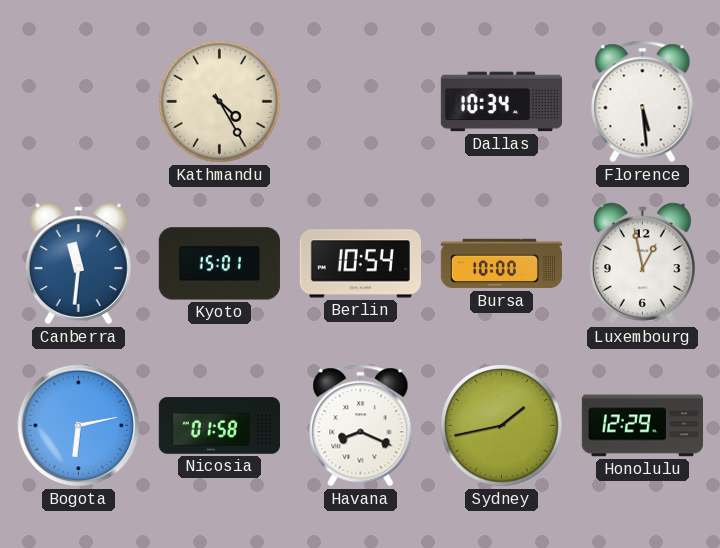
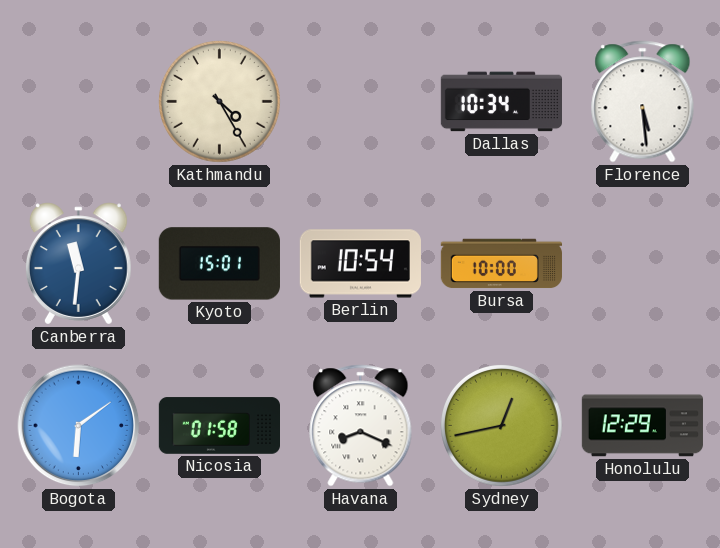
Luxembourg: 12:58 -> none
Bogota: 6:13 -> 6:09
Sydney: 1:43 -> 12:43
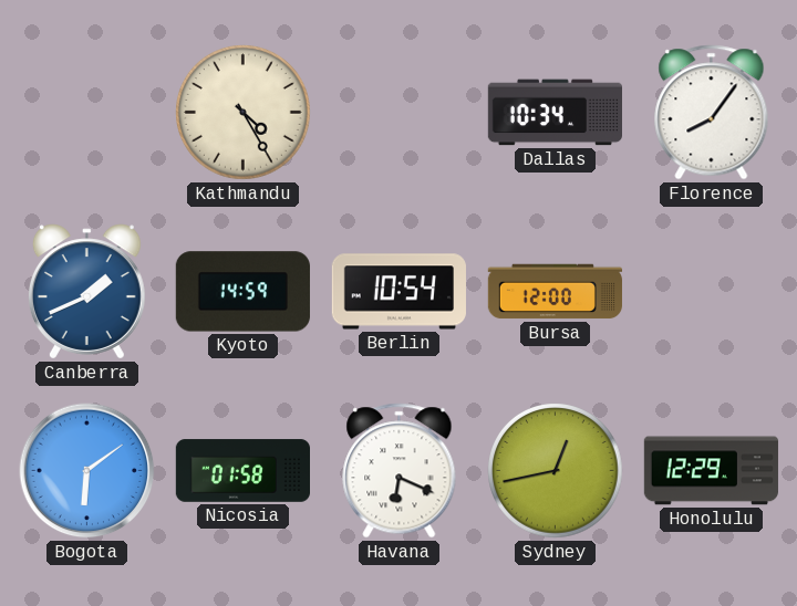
Florence: 5:29 -> 8:06
Canberra: 11:31 -> 1:41
Kyoto: 15:01 -> 14:59
Bursa: 10:00 -> 12:00
Havana: 8:19 -> 6:19
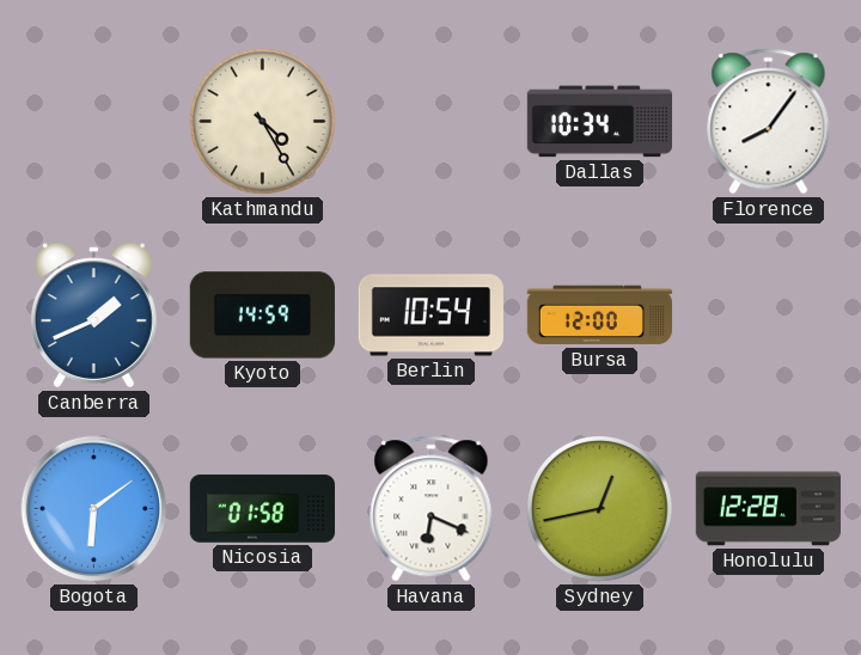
Honolulu: 12:29 -> 12:28
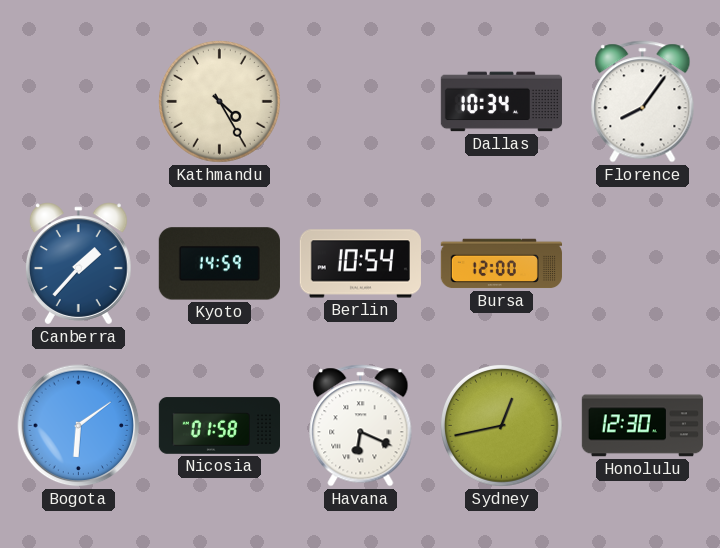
Canberra: 1:41 -> 1:37
Honolulu: 12:28 -> 12:30
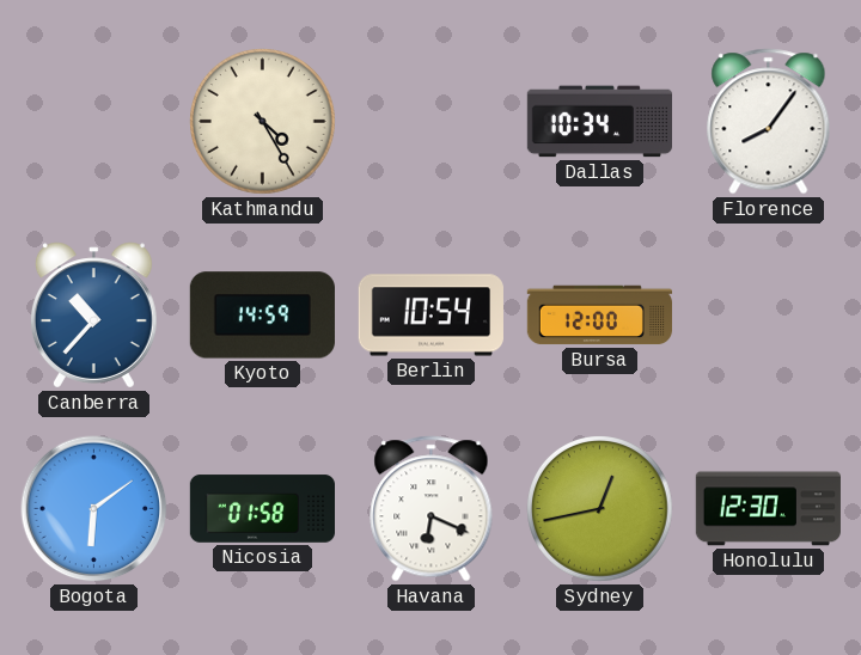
Canberra: 1:37 -> 10:37
